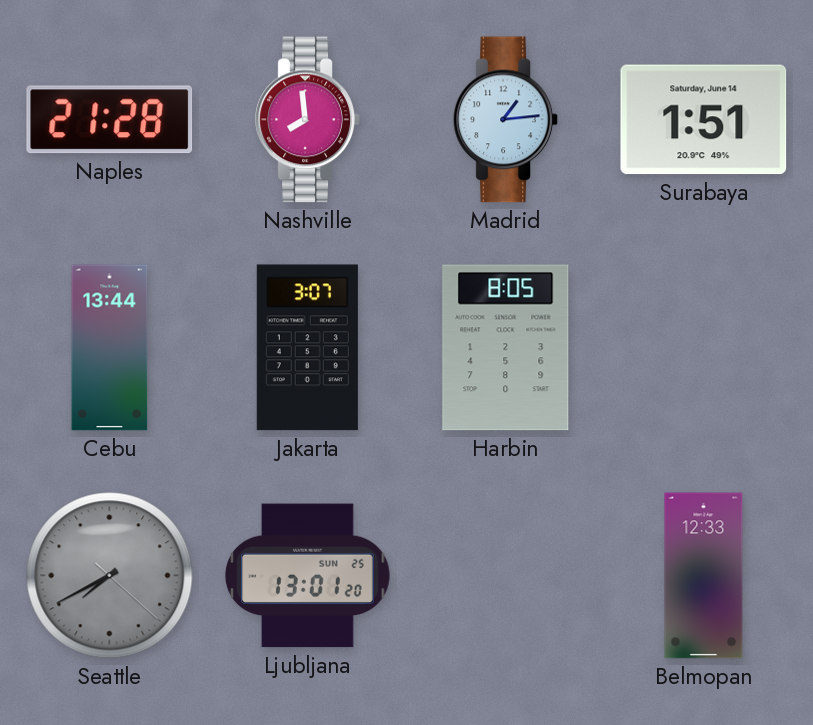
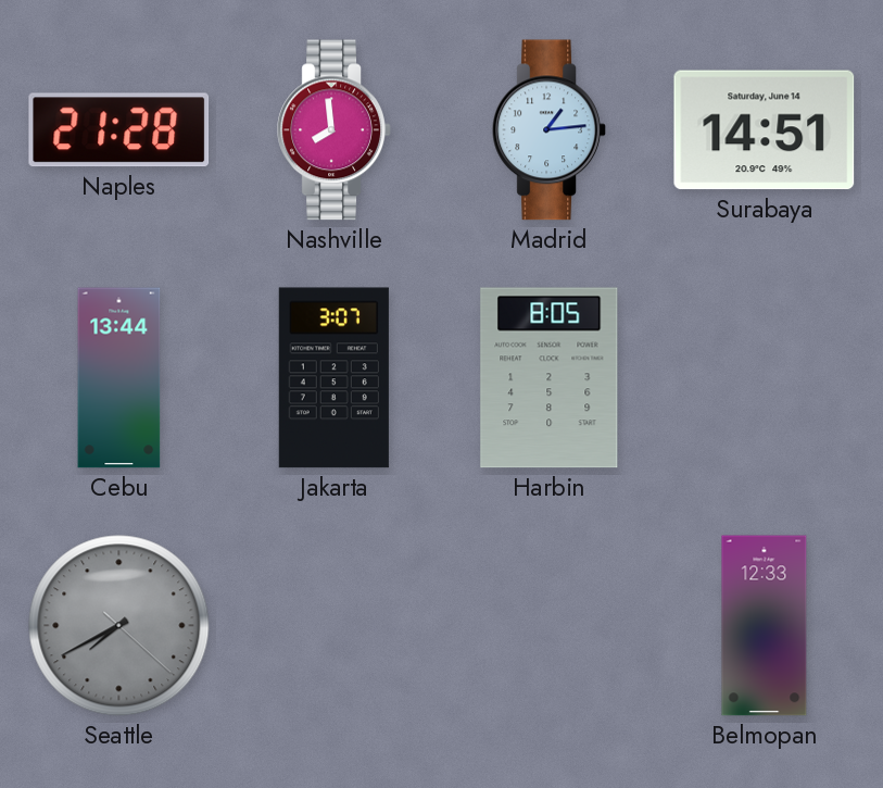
Surabaya: 1:51 -> 14:51
Ljubljana: 13:01 -> none
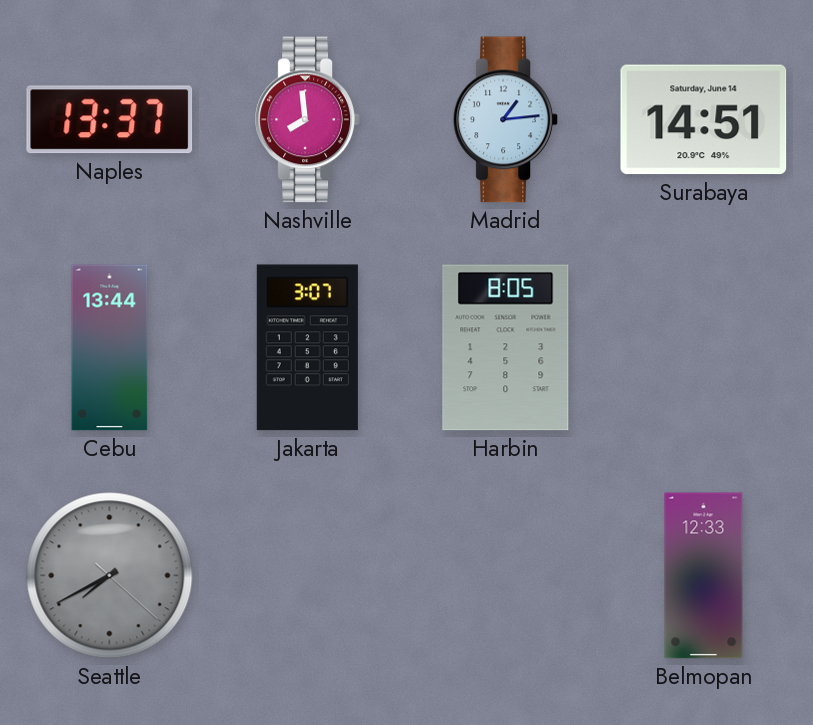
Naples: 21:28 -> 13:37
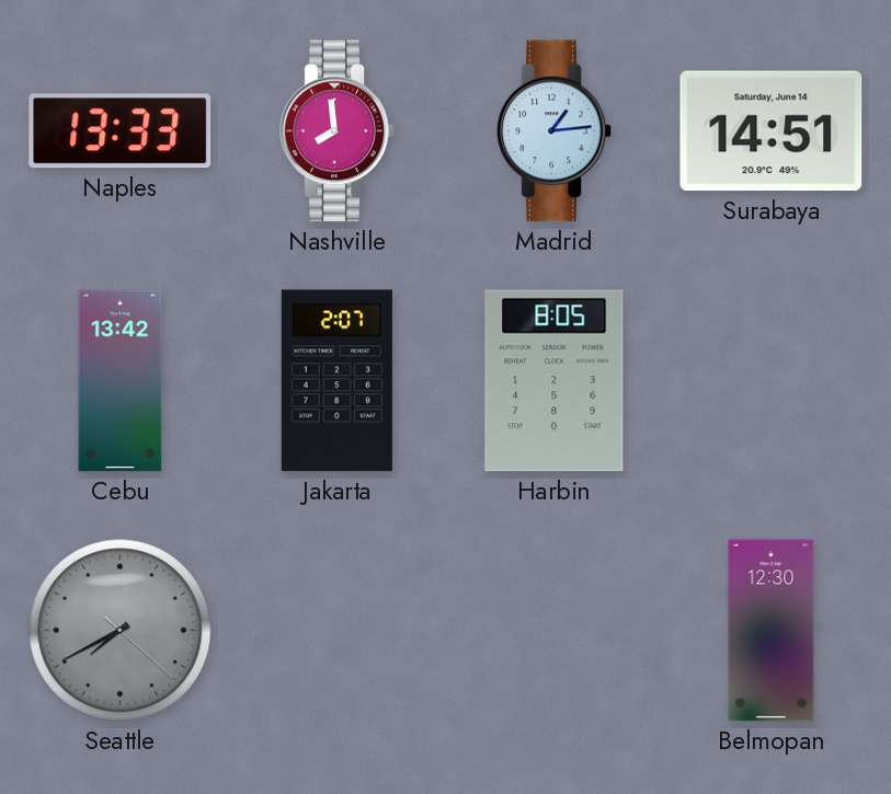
Naples: 13:37 -> 13:33
Cebu: 13:44 -> 13:42
Jakarta: 3:07 -> 2:07
Belmopan: 12:33 -> 12:30
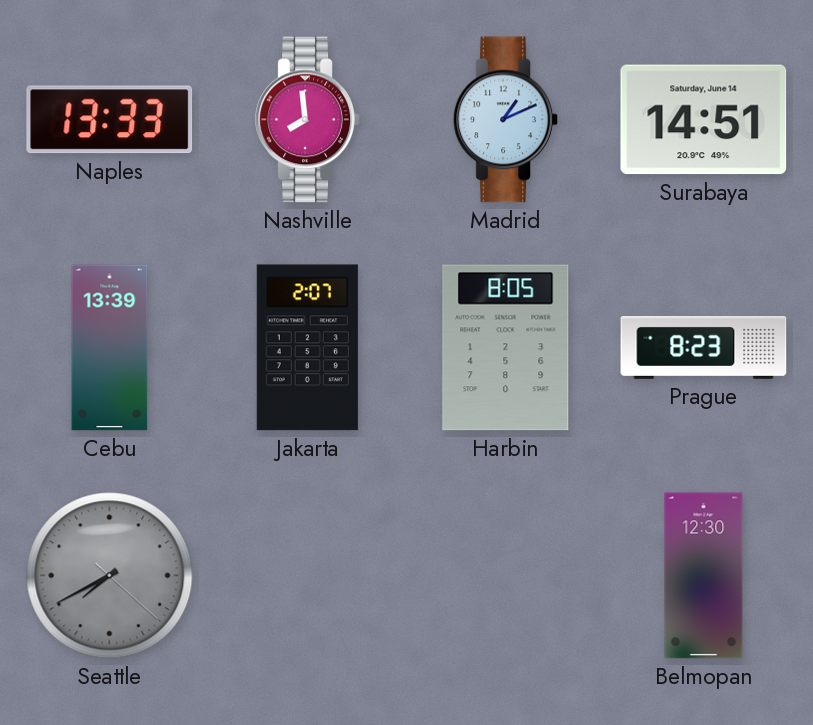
Madrid: 1:14 -> 1:11
Cebu: 13:42 -> 13:39
Prague: none -> 8:23
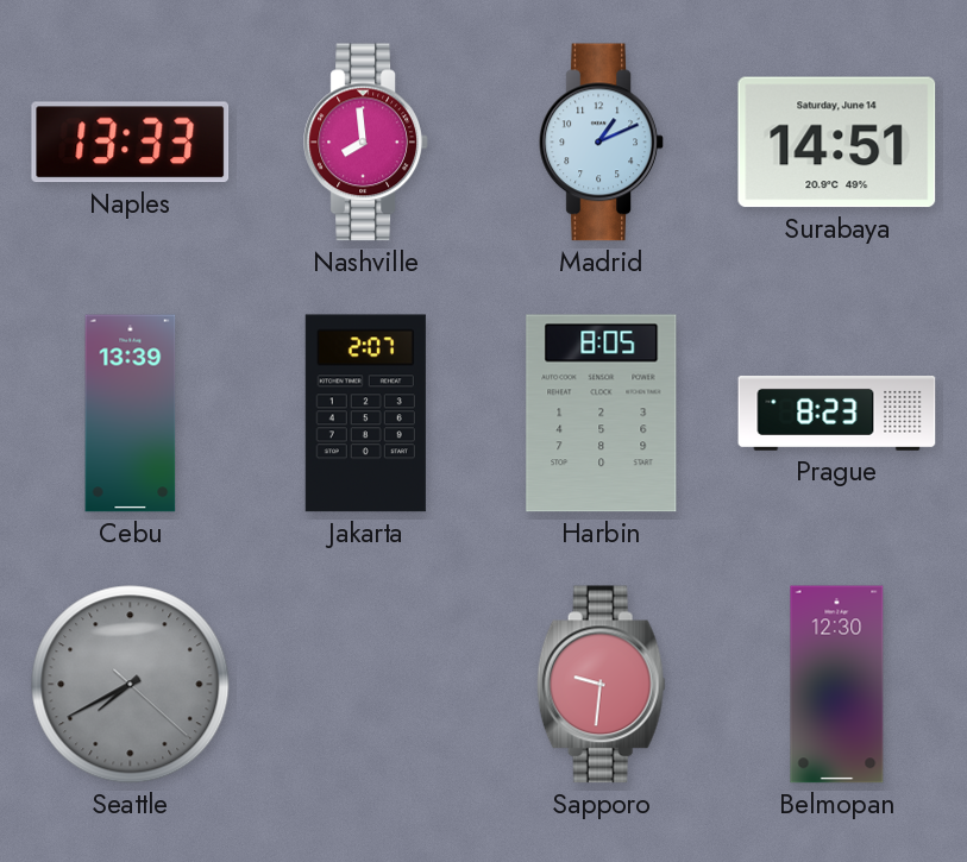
Sapporo: none -> 9:31
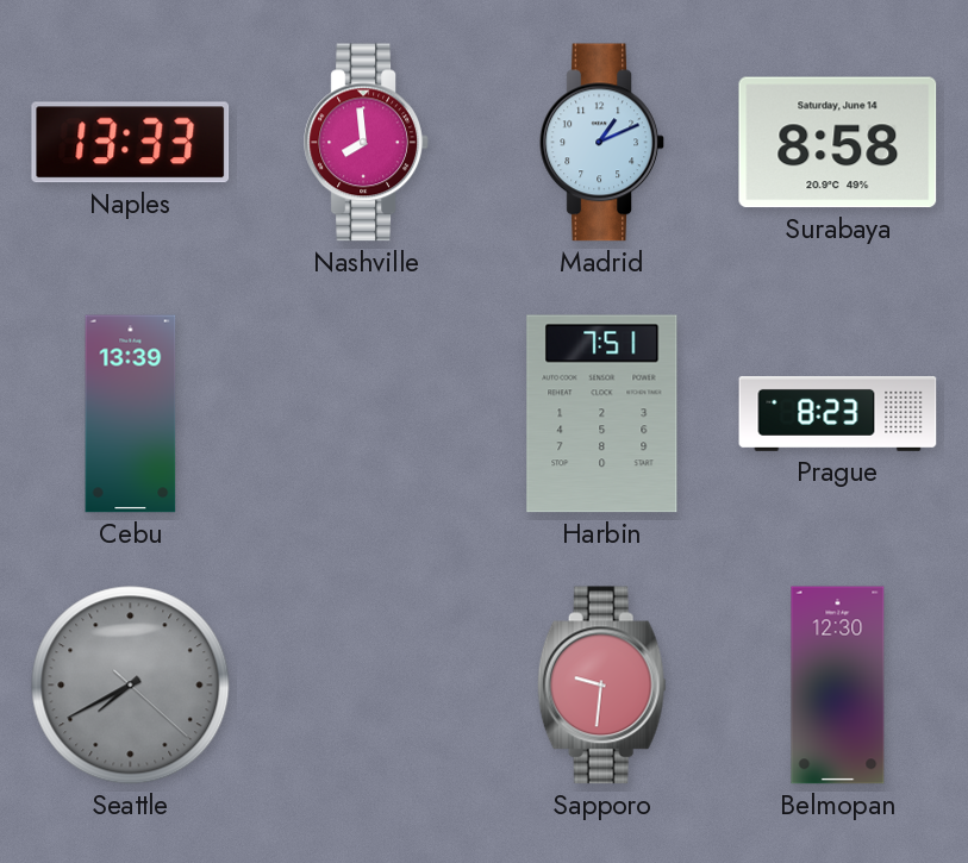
Surabaya: 14:51 -> 8:58
Jakarta: 2:07 -> none
Harbin: 8:05 -> 7:51
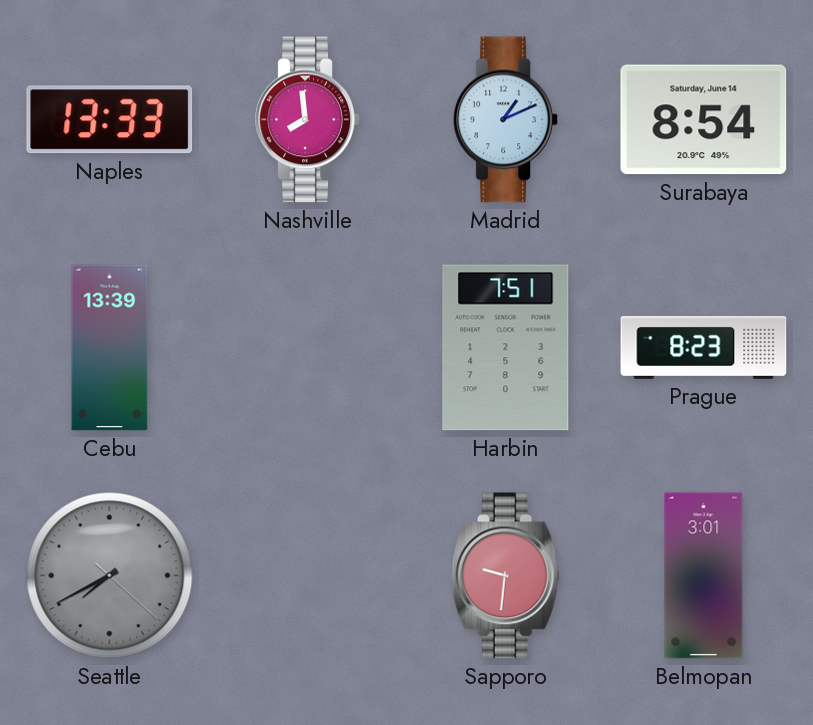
Surabaya: 8:58 -> 8:54
Belmopan: 12:30 -> 3:01
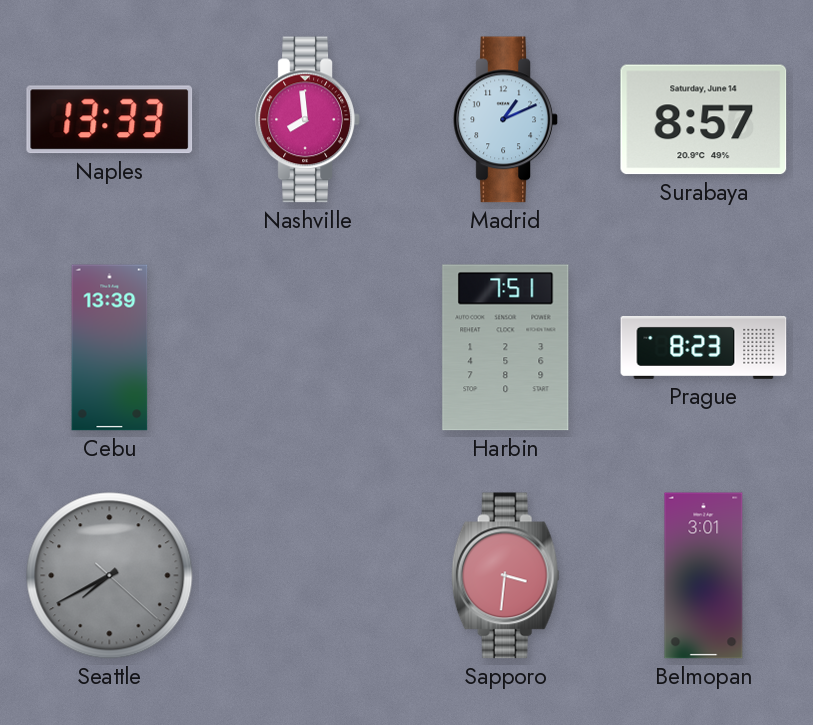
Surabaya: 8:54 -> 8:57
Sapporo: 9:31 -> 3:31
